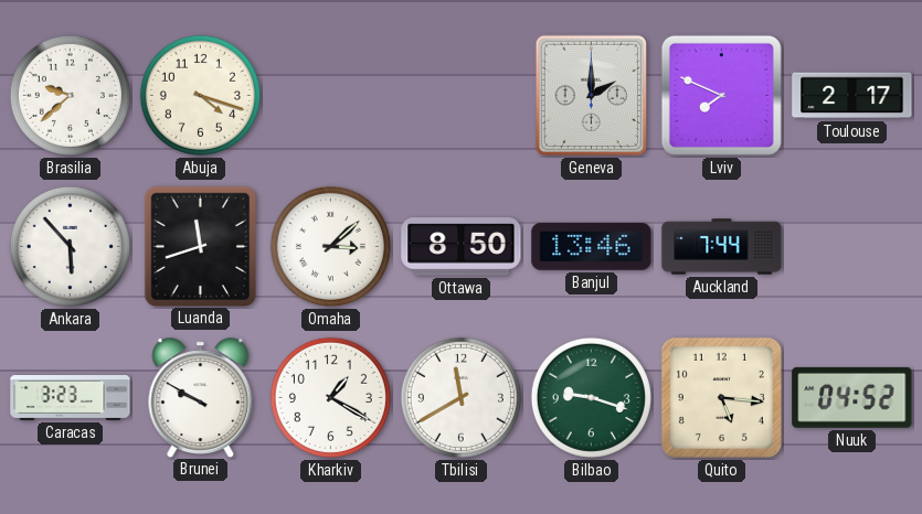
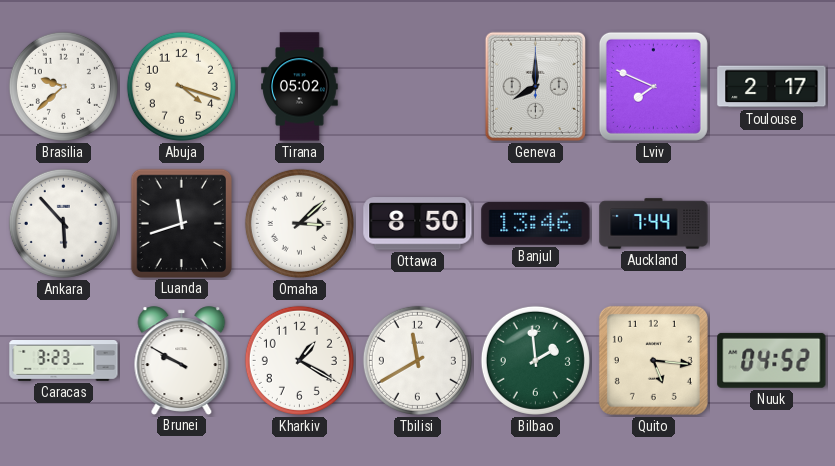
Tirana: none -> 05:02
Geneva: 2:00 -> 8:00
Bilbao: 9:18 -> 1:59
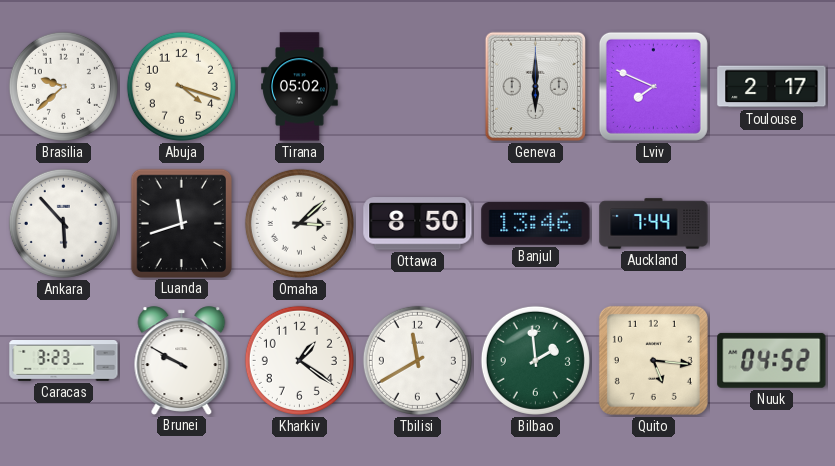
Geneva: 8:00 -> 6:00
Kharkiv: 1:20 -> 1:21
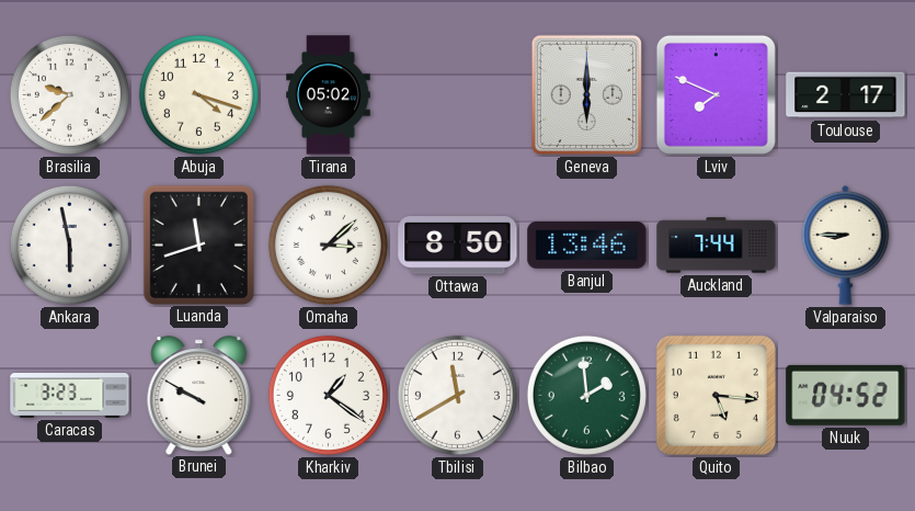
Ankara: 5:53 -> 5:58
Valparaiso: none -> 8:45
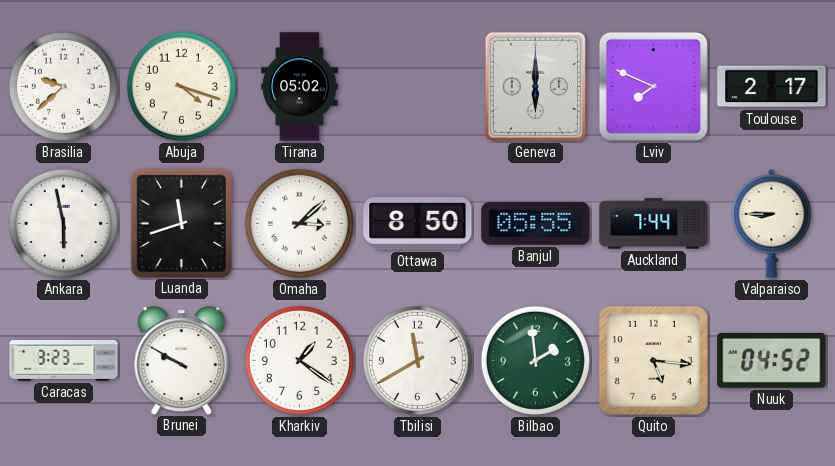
Banjul: 13:46 -> 05:55
